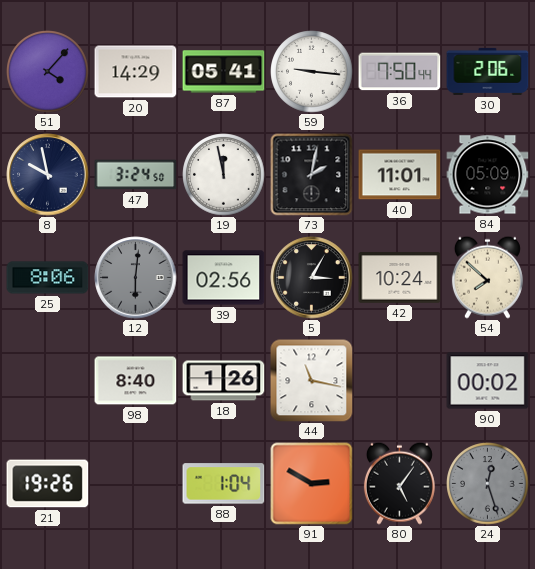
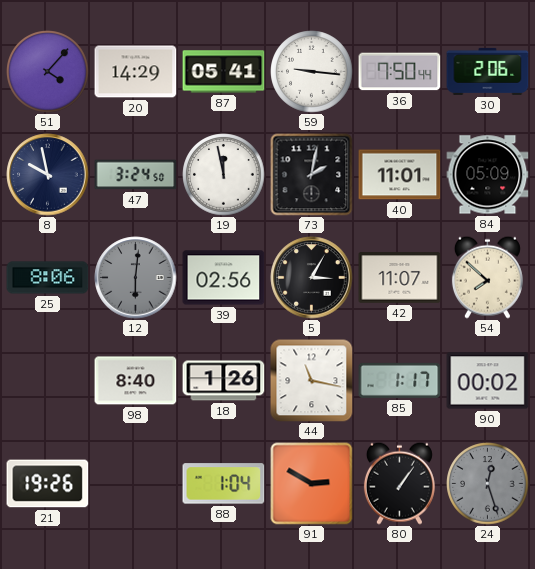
42: 10:24 -> 11:07
85: none -> 1:17
80: 5:06 -> 1:06
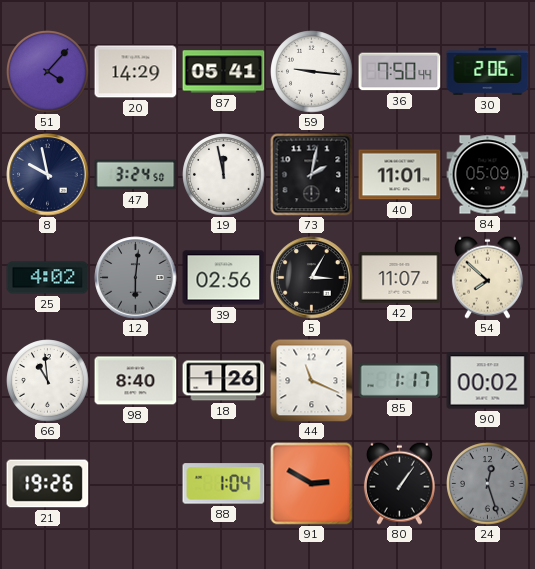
25: 8:06 -> 4:02
66: none -> 10:59
44: 11:17 -> 11:19
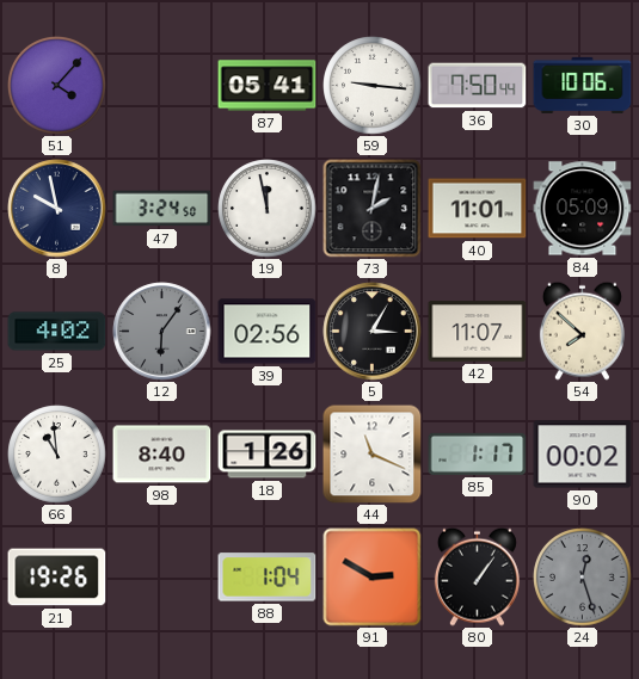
20: 14:29 -> none
30: 2:06 -> 10:06
12: 6:01 -> 6:06
